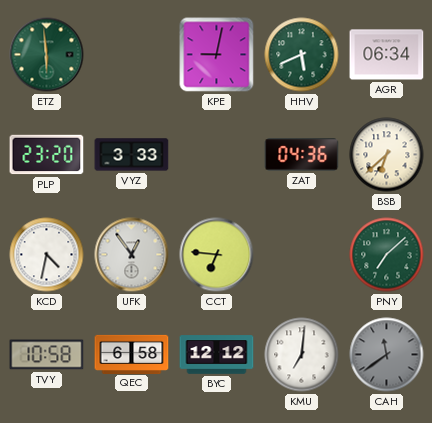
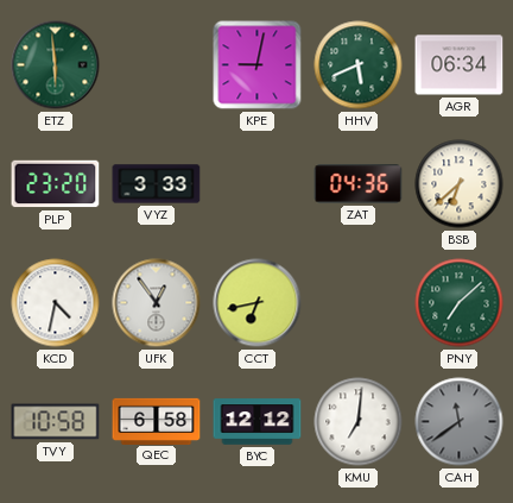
CCT: 6:46 -> 6:43
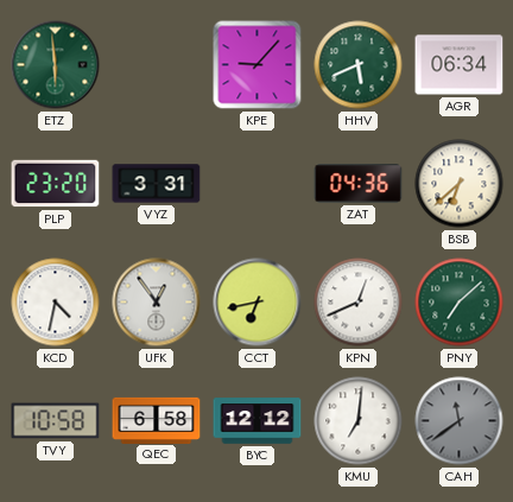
KPE: 9:02 -> 9:07
VYZ: 3:33 -> 3:31
KPN: none -> 12:41
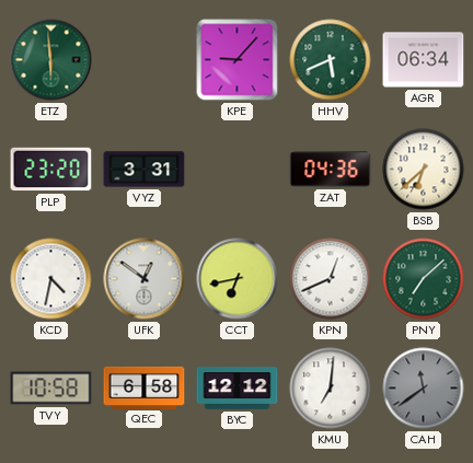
UFK: 12:54 -> 12:51
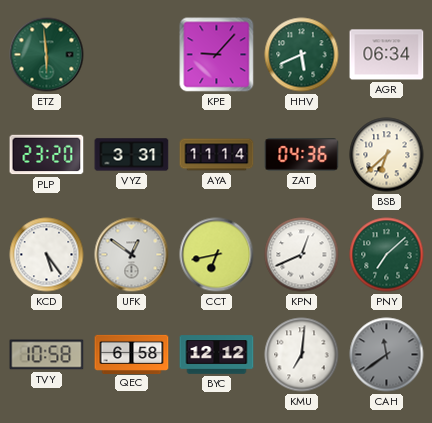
AYA: none -> 11:14
KCD: 4:32 -> 5:24
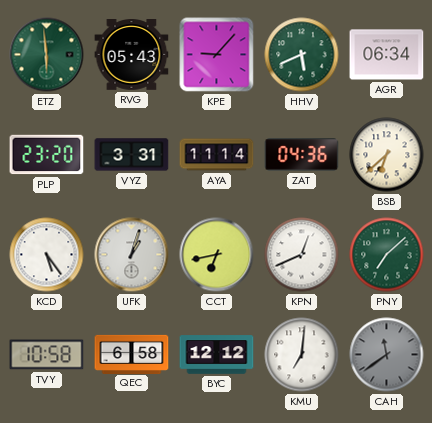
RVG: none -> 05:43
UFK: 12:51 -> 1:03
